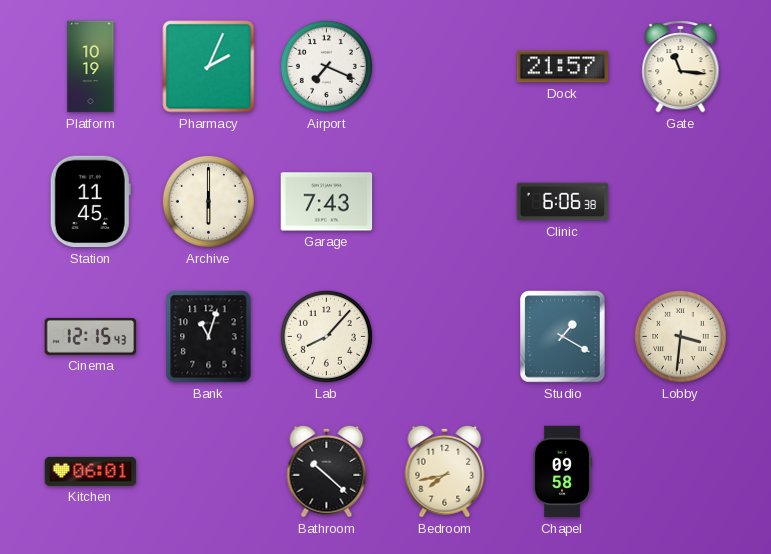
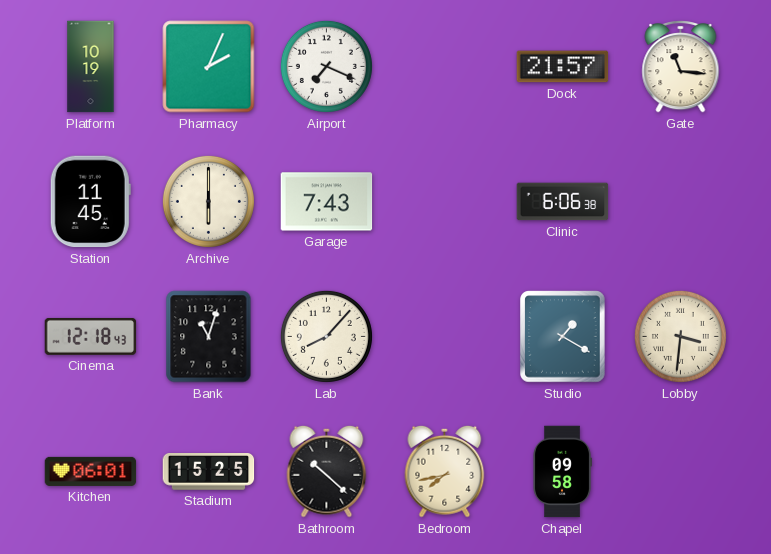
Cinema: 12:15 -> 12:18
Stadium: none -> 15:25
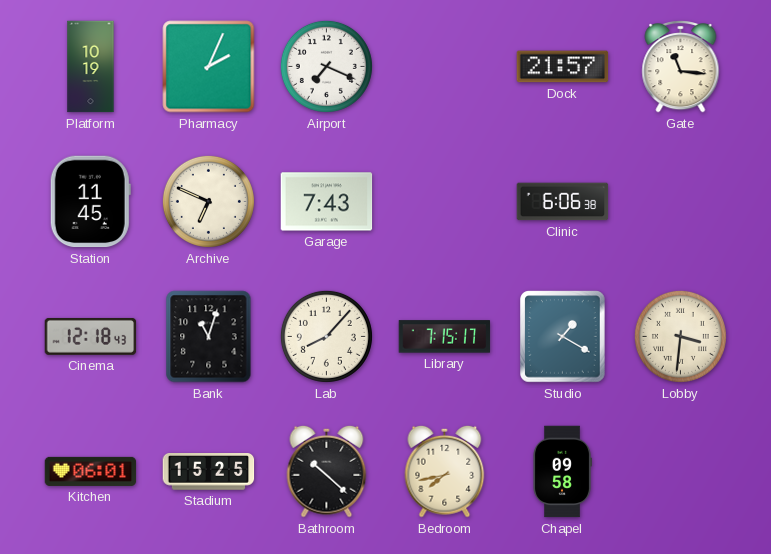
Archive: 6:00 -> 6:49
Library: none -> 7:15
